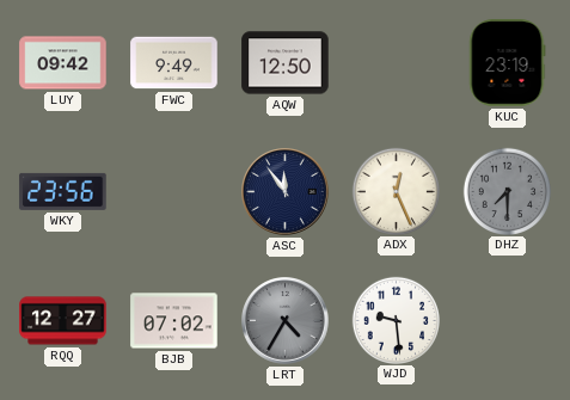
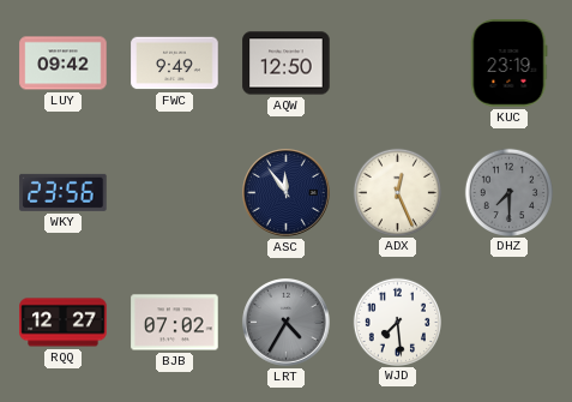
WJD: 9:29 -> 7:29
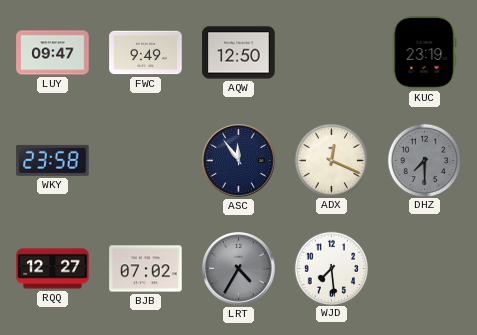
LUY: 09:42 -> 09:47
WKY: 23:56 -> 23:58
ADX: 12:26 -> 12:19
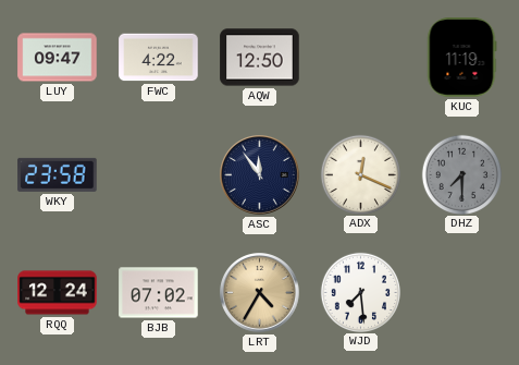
FWC: 9:49 -> 4:22
KUC: 23:19 -> 11:19
RQQ: 12:27 -> 12:24
LRT dial: grey -> champagne
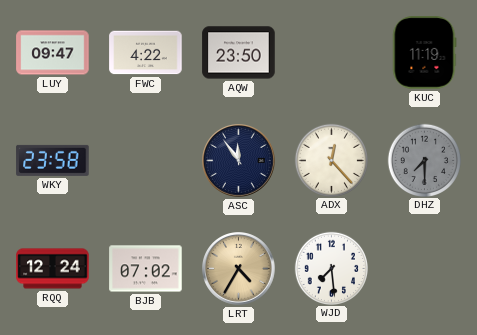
AQW: 12:50 -> 23:50
ADX: 12:19 -> 12:23
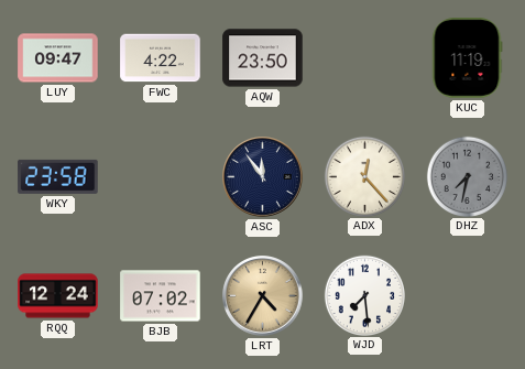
DHZ: 7:30 -> 7:32
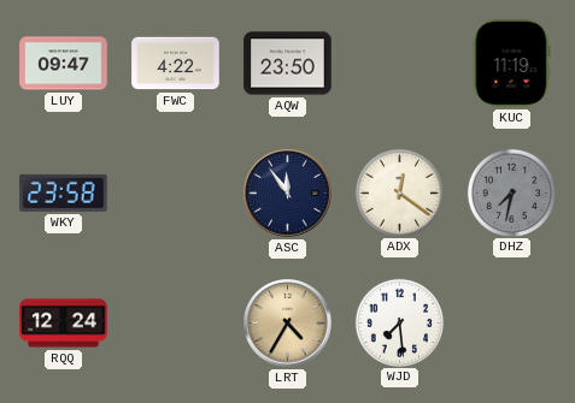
ADX: 12:23 -> 12:21
BJB: 07:02 -> none
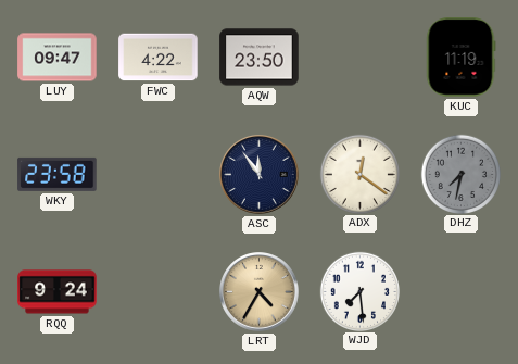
RQQ: 12:24 -> 9:24
